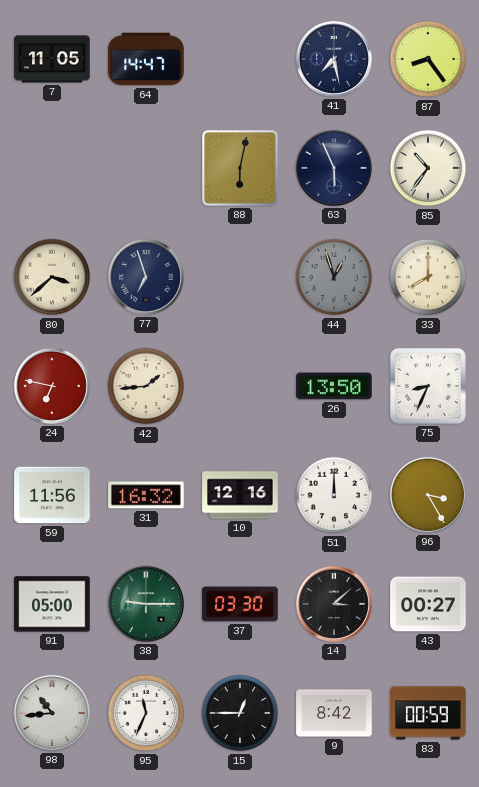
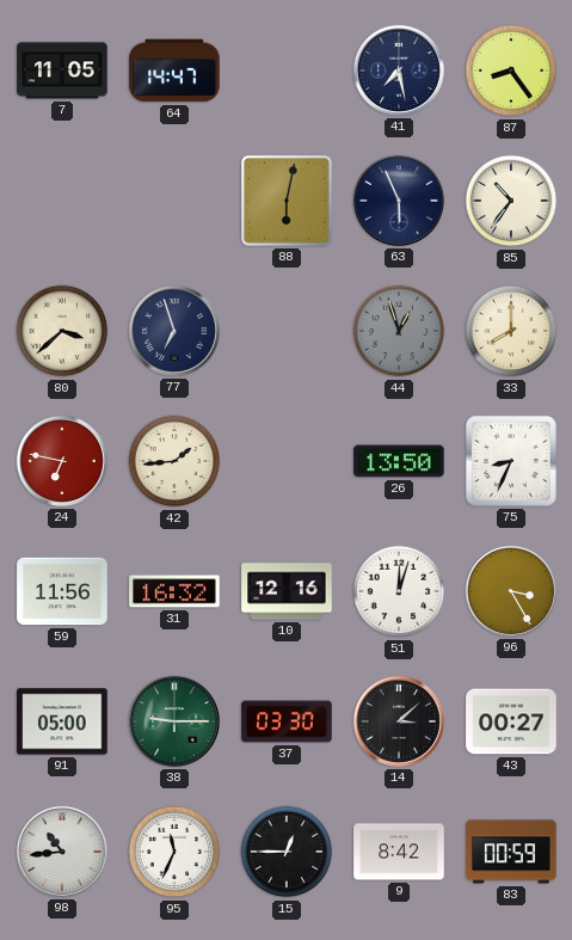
51: 12:00 -> 12:03
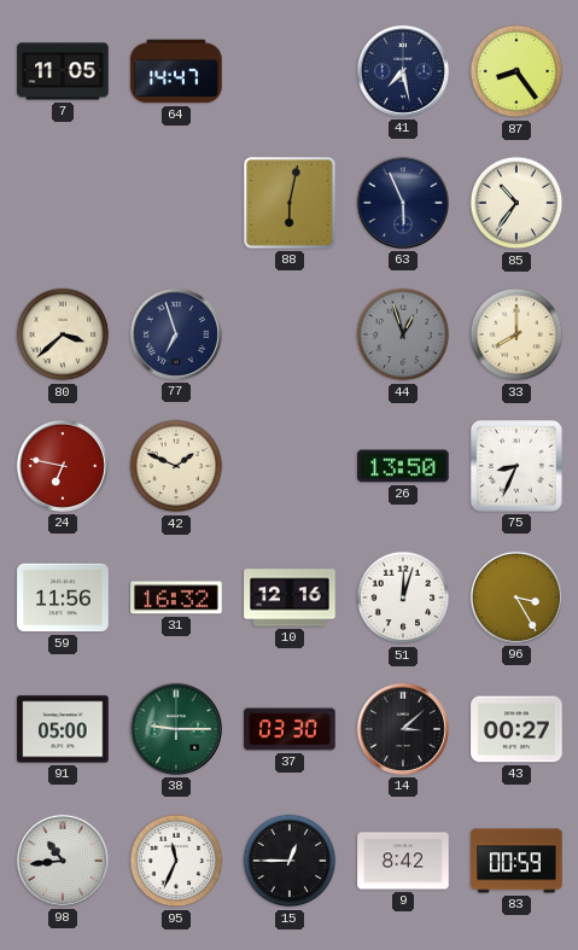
42: 1:44 -> 1:49
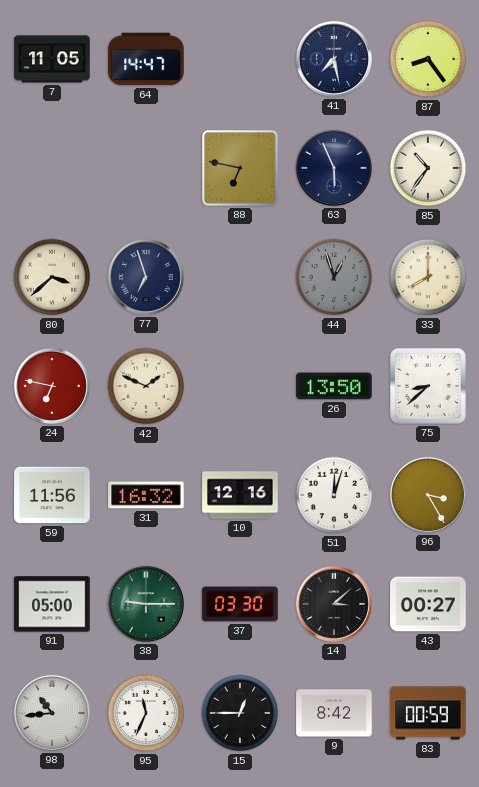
88: 6:02 -> 6:47
75: 8:34 -> 8:38
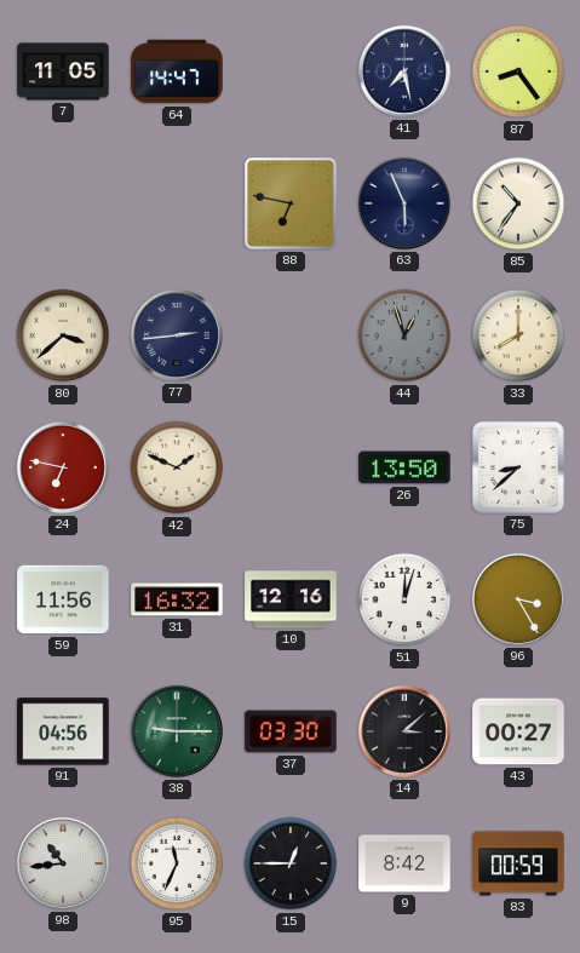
77: 6:57 -> 2:44
91: 05:00 -> 04:56
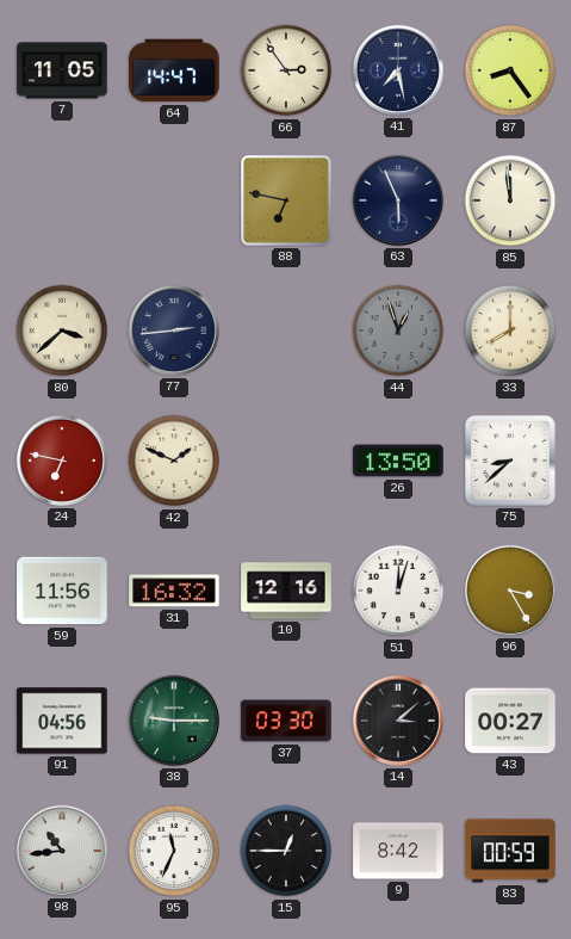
66: none -> 2:54
85: 10:36 -> 11:59
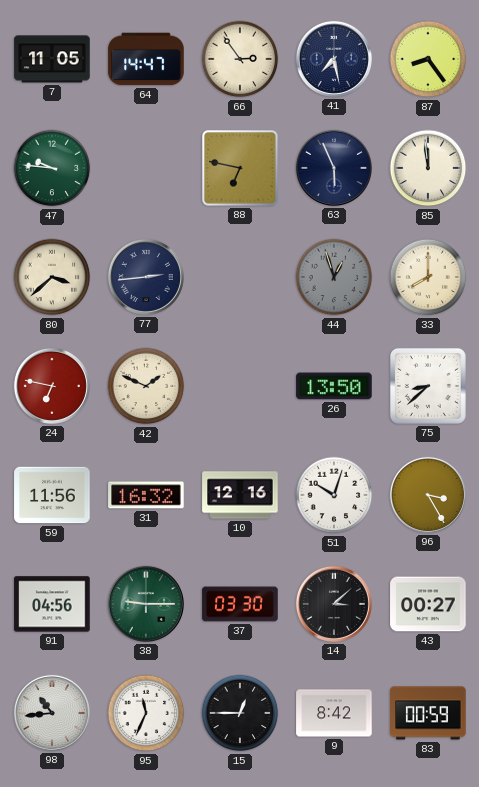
47: none -> 9:46
51: 12:03 -> 10:03
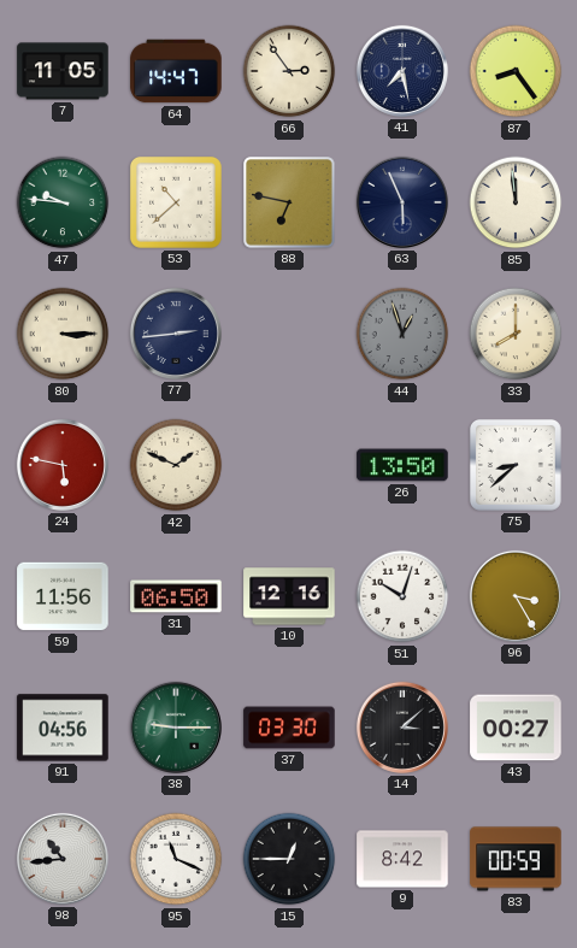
53: none -> 10:38
80: 3:38 -> 3:15
24: 6:47 -> 5:47
31: 16:32 -> 06:50
95: 11:34 -> 11:19
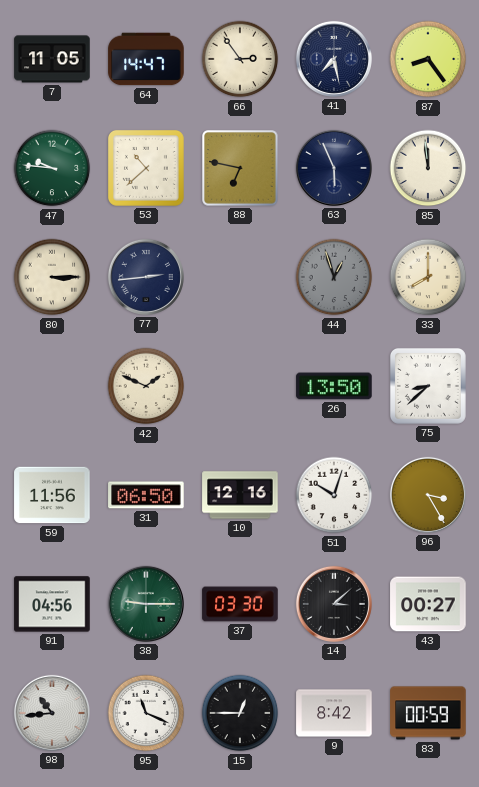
24: 5:47 -> none
